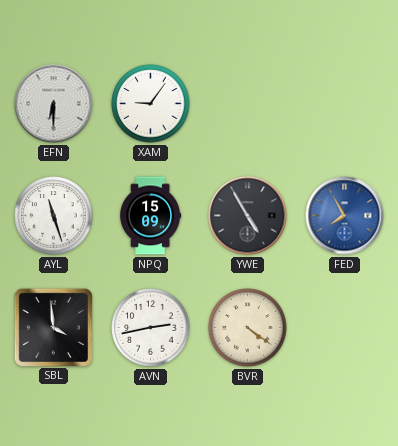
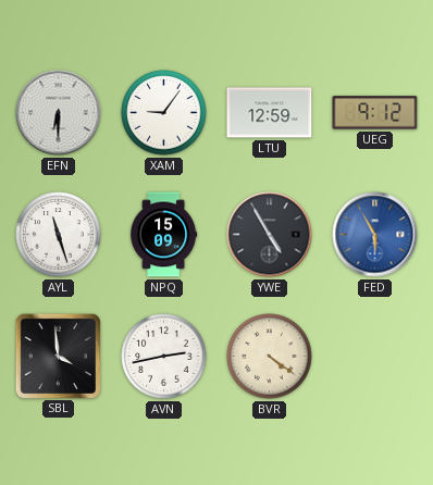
LTU: none -> 12:59
UEG: none -> 9:12
FED: 7:55 -> 5:55
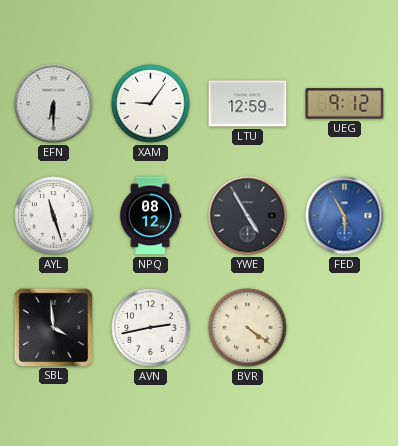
NPQ: 15:09 -> 08:12
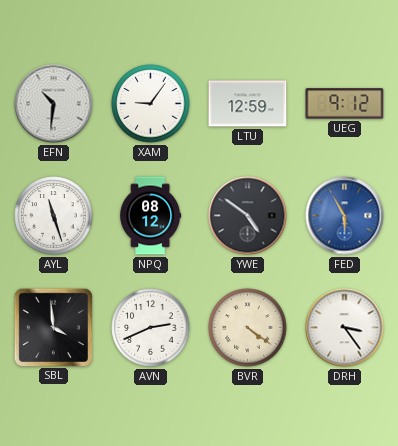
EFN: 6:30 -> 10:31
YWE: 4:55 -> 4:51
AVN: 2:43 -> 2:41
DRH: none -> 3:24
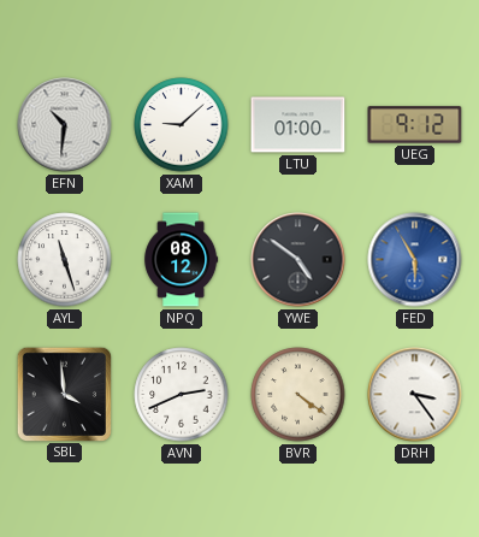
XAM: 9:06 -> 9:08
LTU: 12:59 -> 01:00
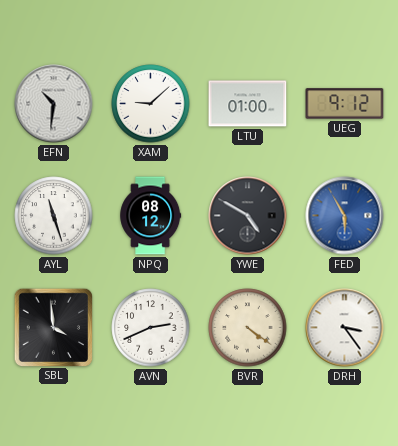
YWE: 4:51 -> 4:50
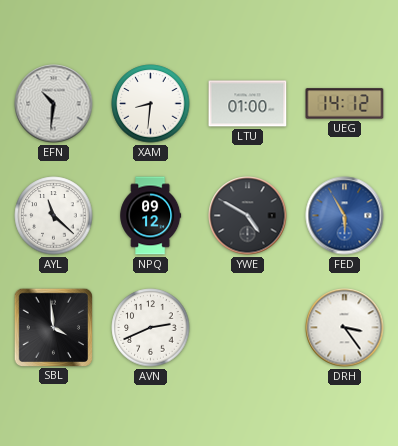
XAM: 9:08 -> 8:31
UEG: 9:12 -> 14:12
AYL: 11:27 -> 11:22
NPQ: 08:12 -> 09:12
BVR: 4:21 -> none
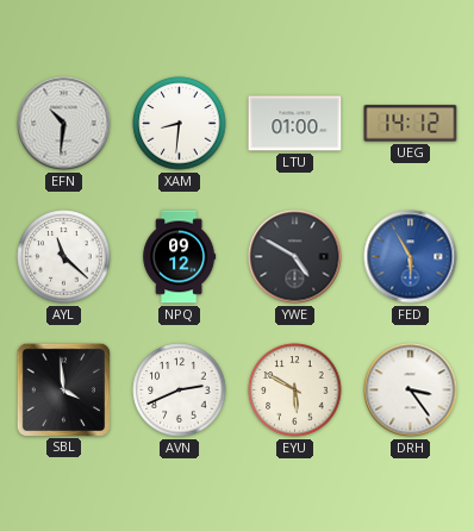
EYU: none -> 5:50
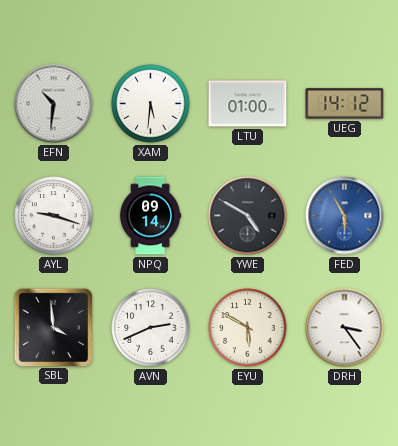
XAM: 8:31 -> 5:31
AYL: 11:22 -> 9:18
NPQ: 09:12 -> 09:14
